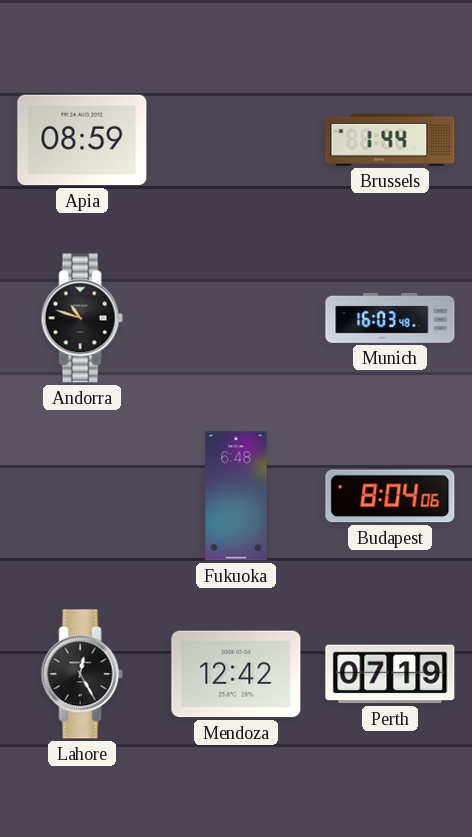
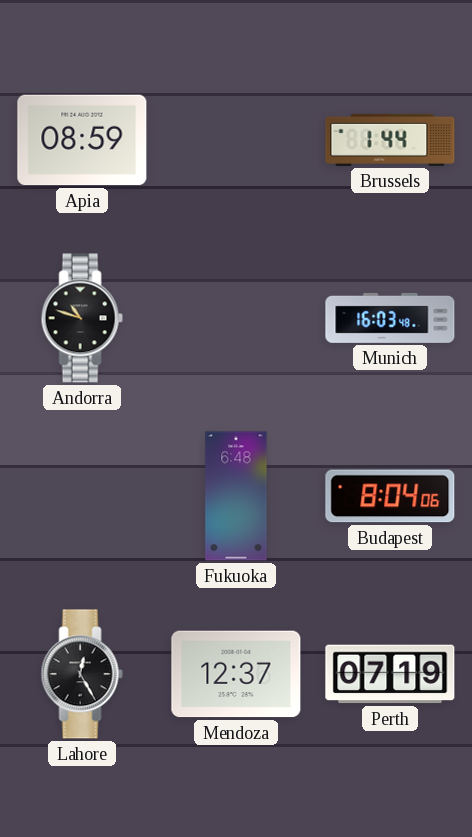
Mendoza: 12:42 -> 12:37
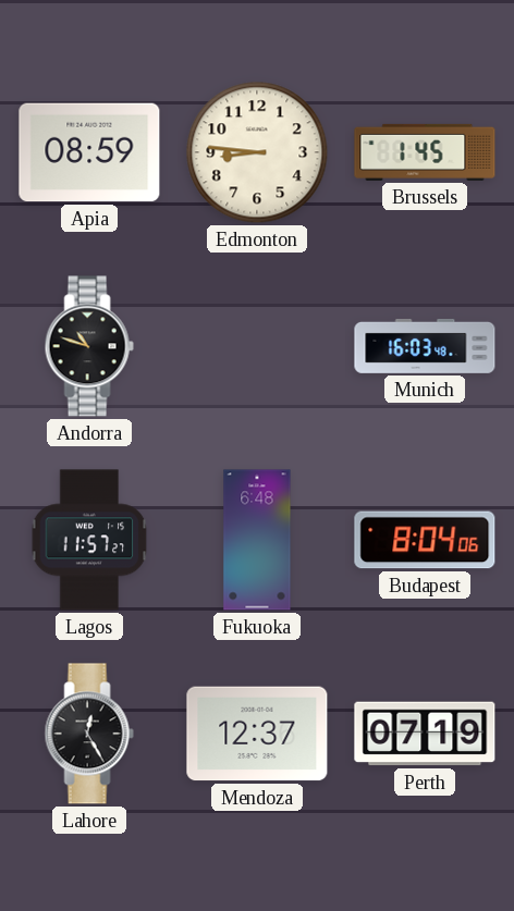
Edmonton: none -> 8:46
Brussels: 1:44 -> 1:45
Lagos: none -> 11:57
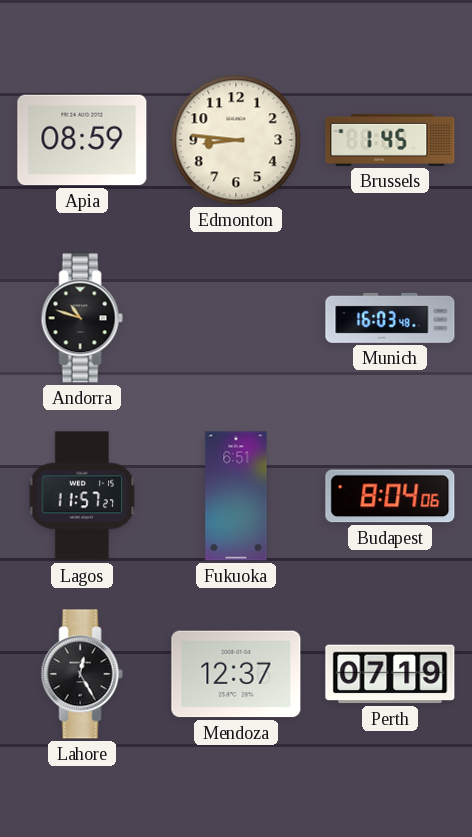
Fukuoka: 6:48 -> 6:51
